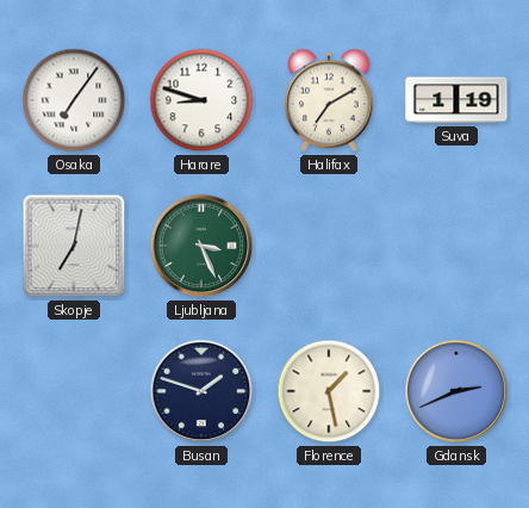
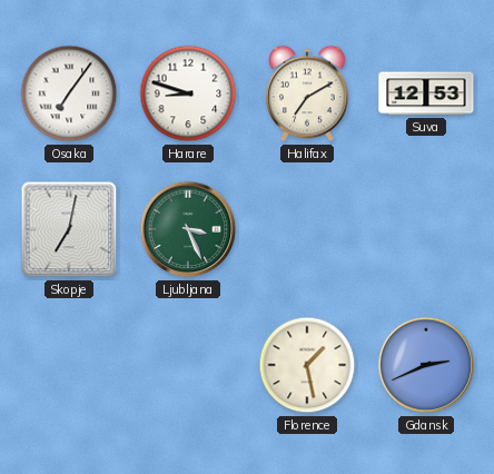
Suva: 1:19 -> 12:53
Busan: 1:48 -> none
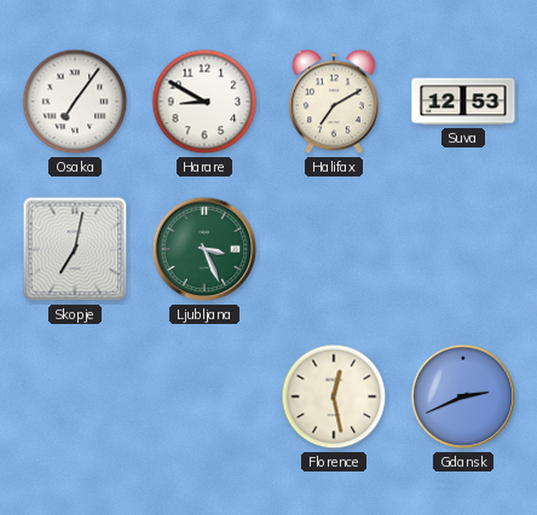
Harare: 8:48 -> 8:50
Florence: 1:28 -> 12:28
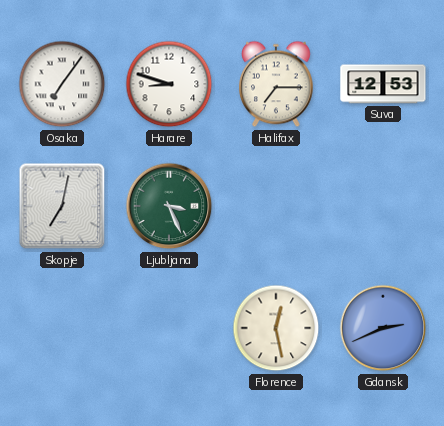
Harare: 8:50 -> 8:48
Halifax: 7:10 -> 7:15
